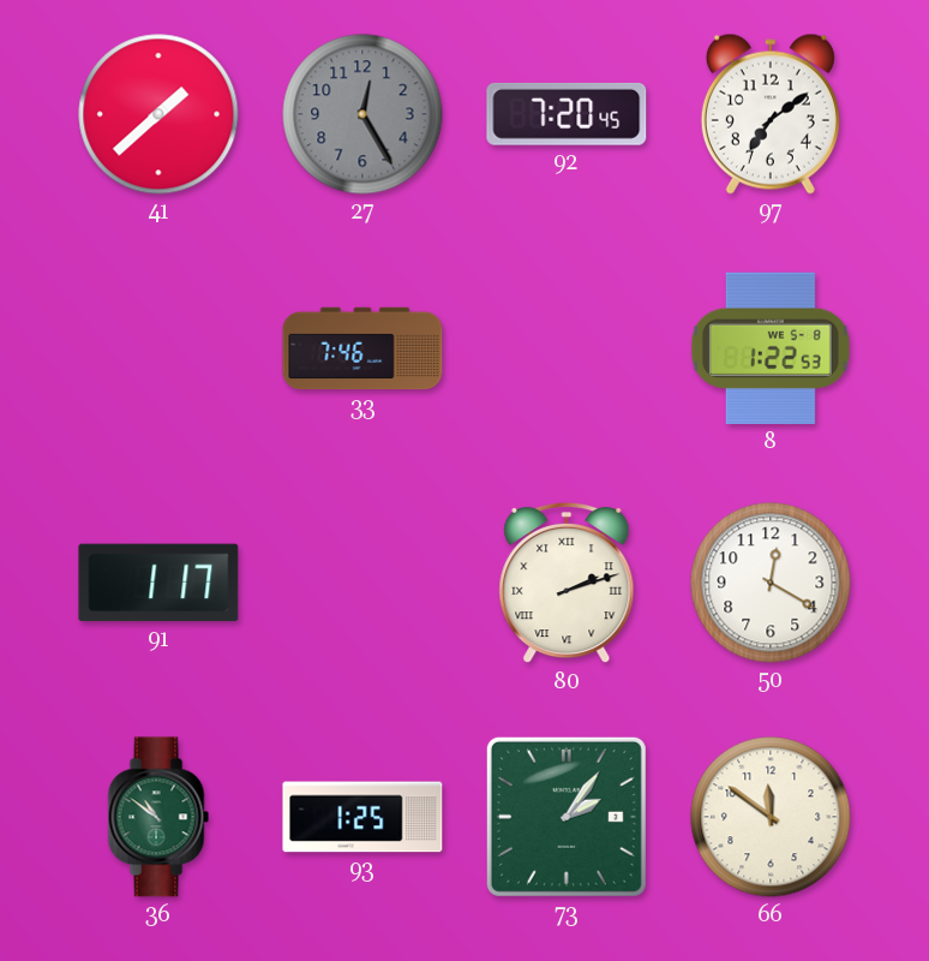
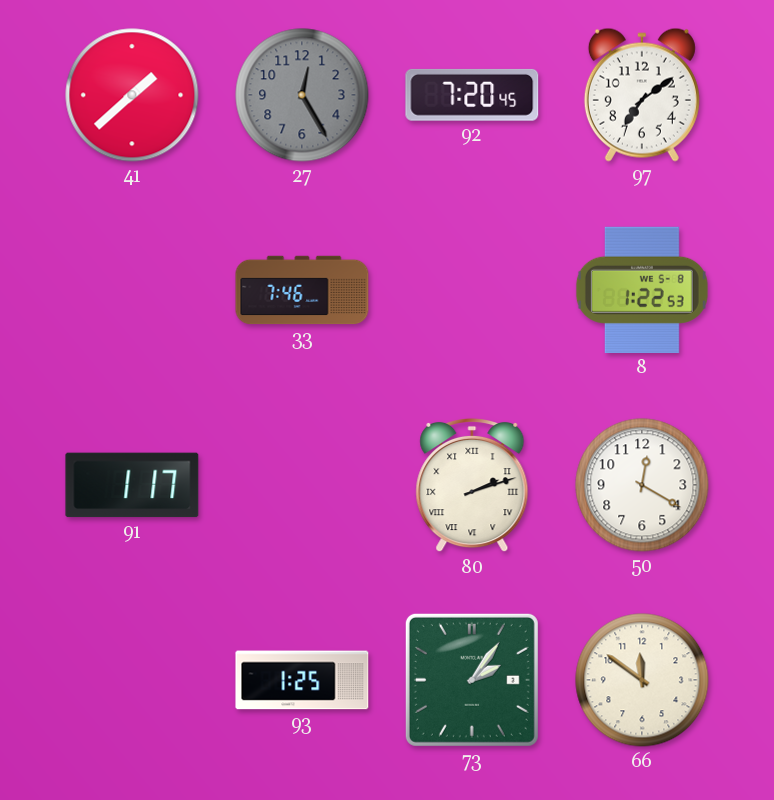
36: 10:51 -> none
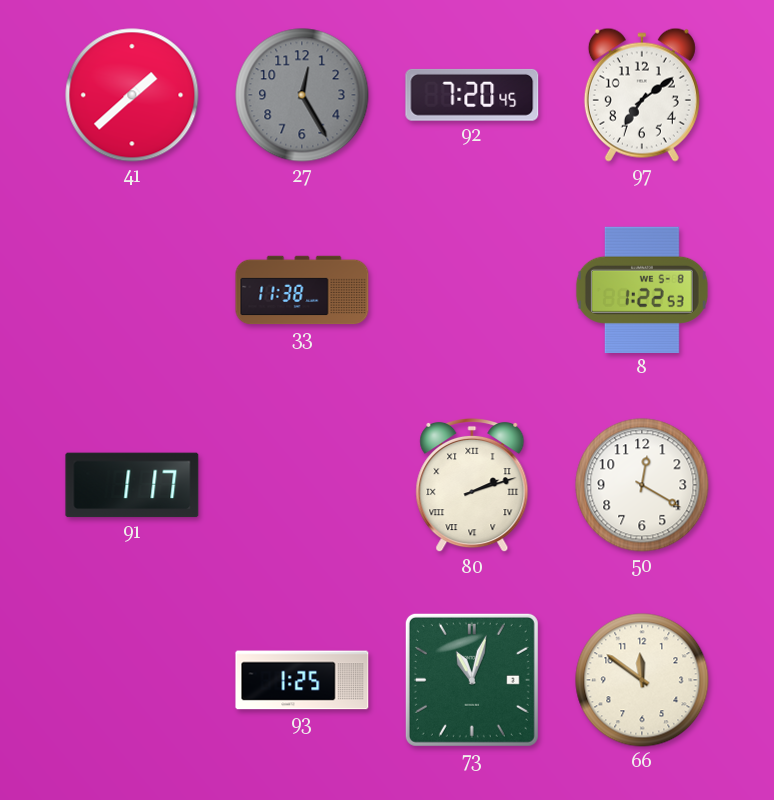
33: 7:46 -> 11:38
73: 2:06 -> 11:03
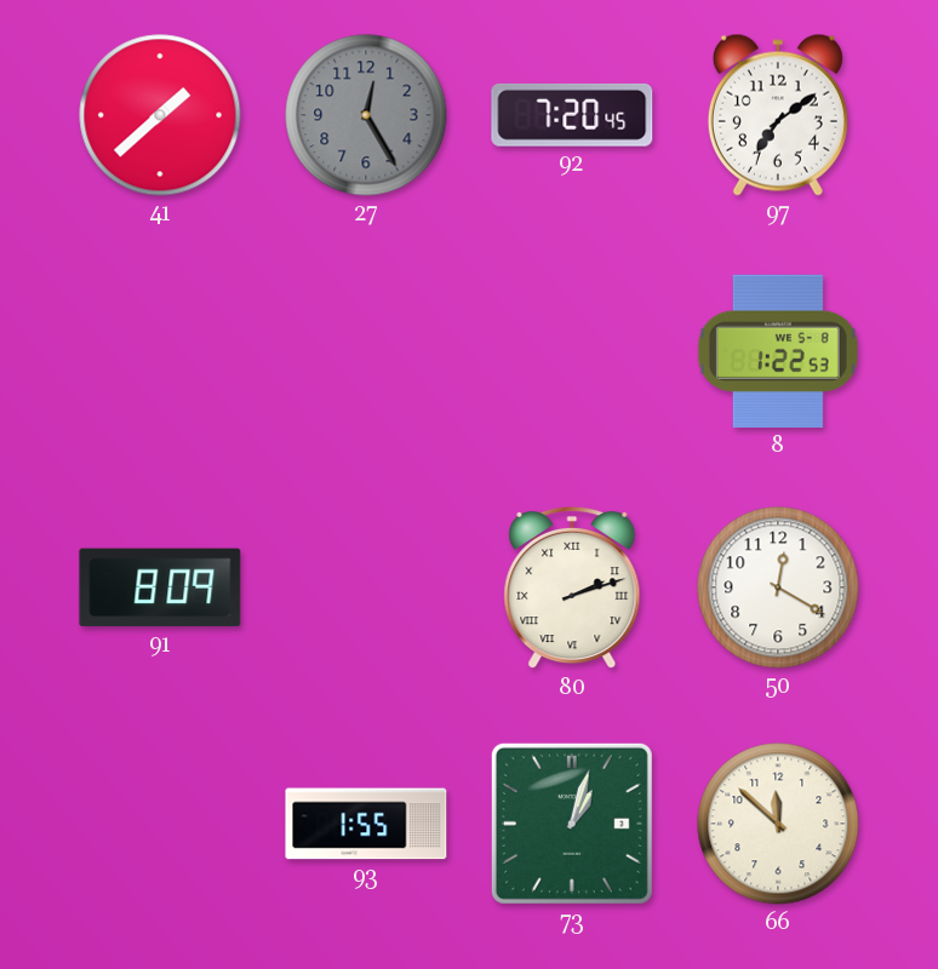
33: 11:38 -> none
91: 1:17 -> 8:09
93: 1:25 -> 1:55
73: 11:03 -> 1:03
66: 11:51 -> 11:52
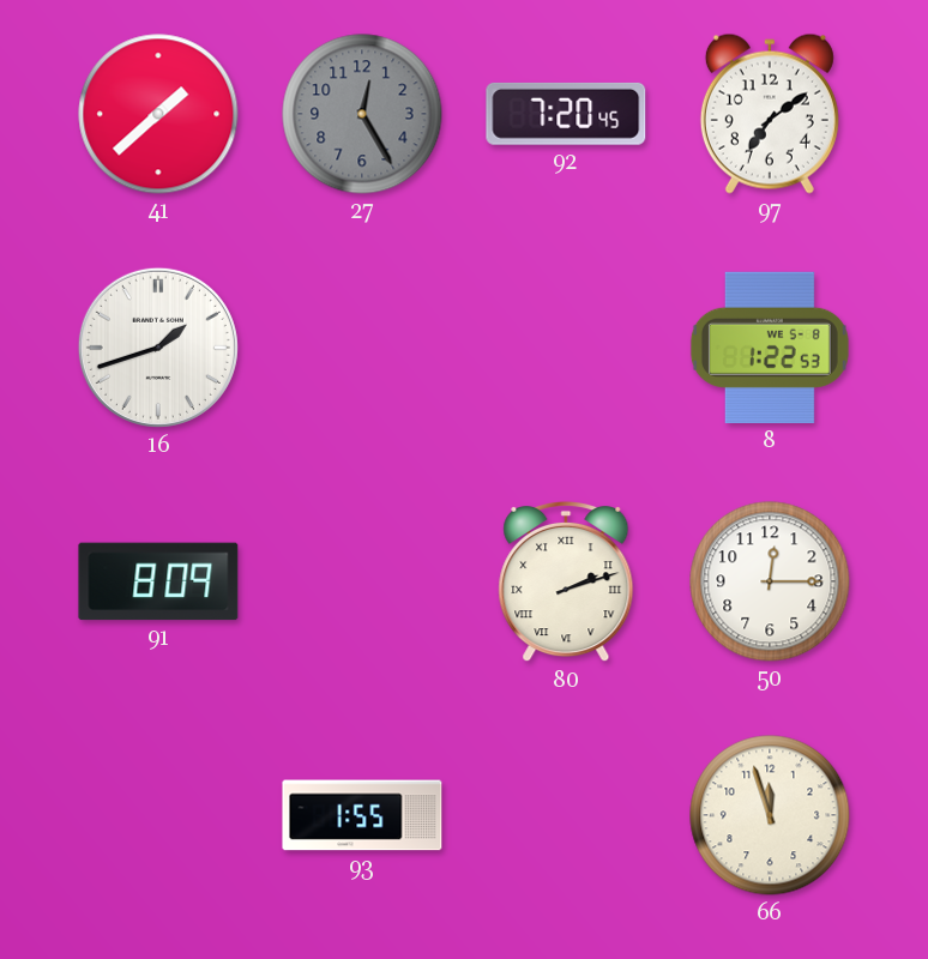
16: none -> 1:42
50: 12:20 -> 12:15
73: 1:03 -> none
66: 11:52 -> 11:57
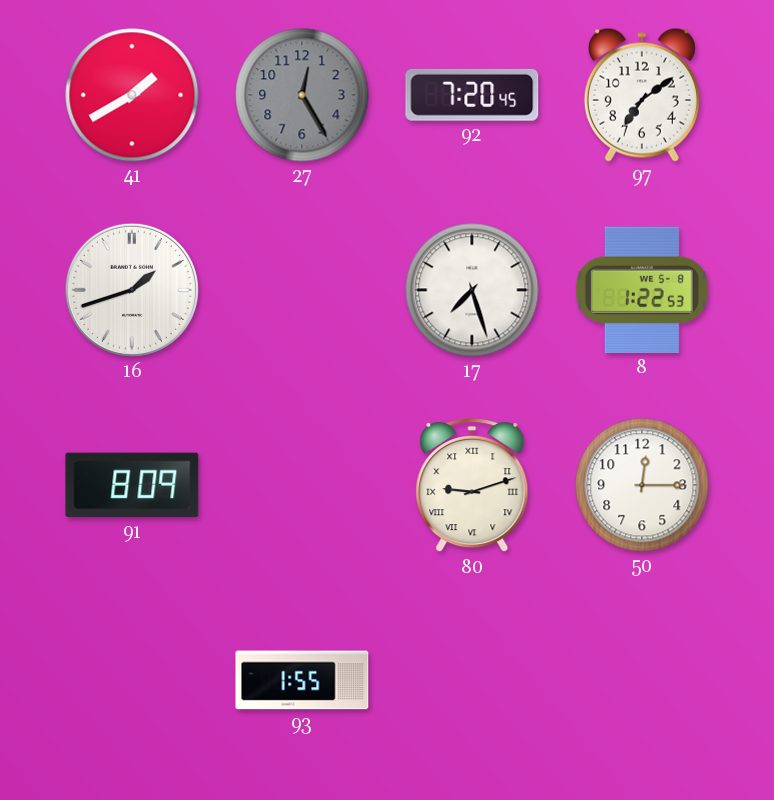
41: 1:38 -> 1:40
17: none -> 7:27
80: 2:12 -> 9:12
66: 11:57 -> none
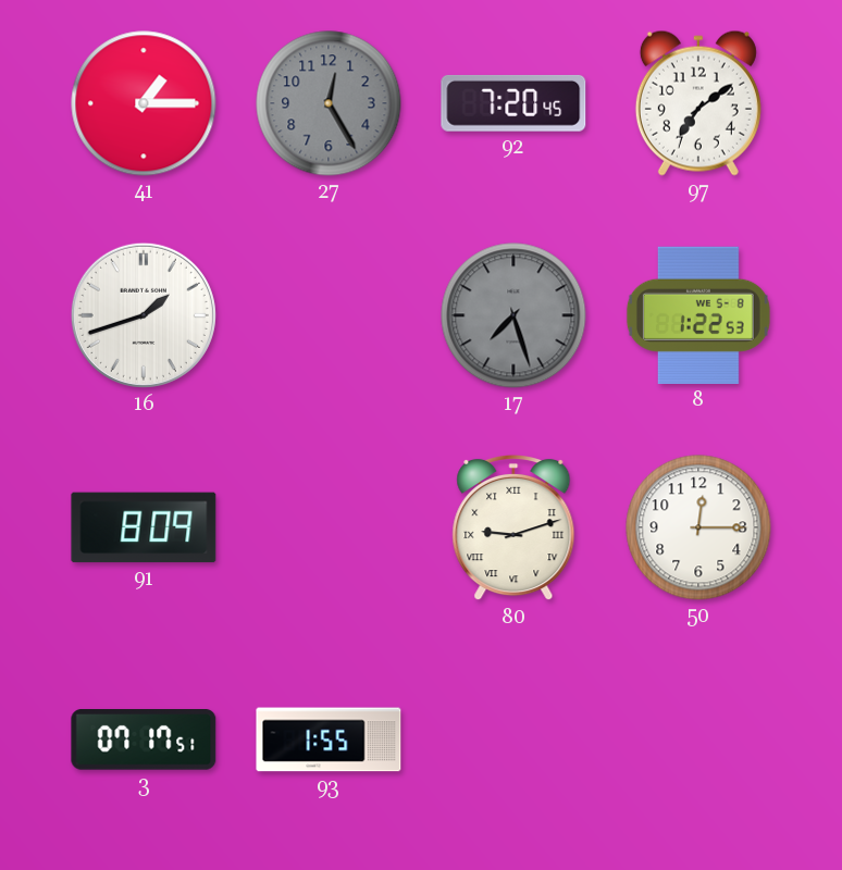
41: 1:40 -> 1:15
17 dial: white -> grey
3: none -> 07:17
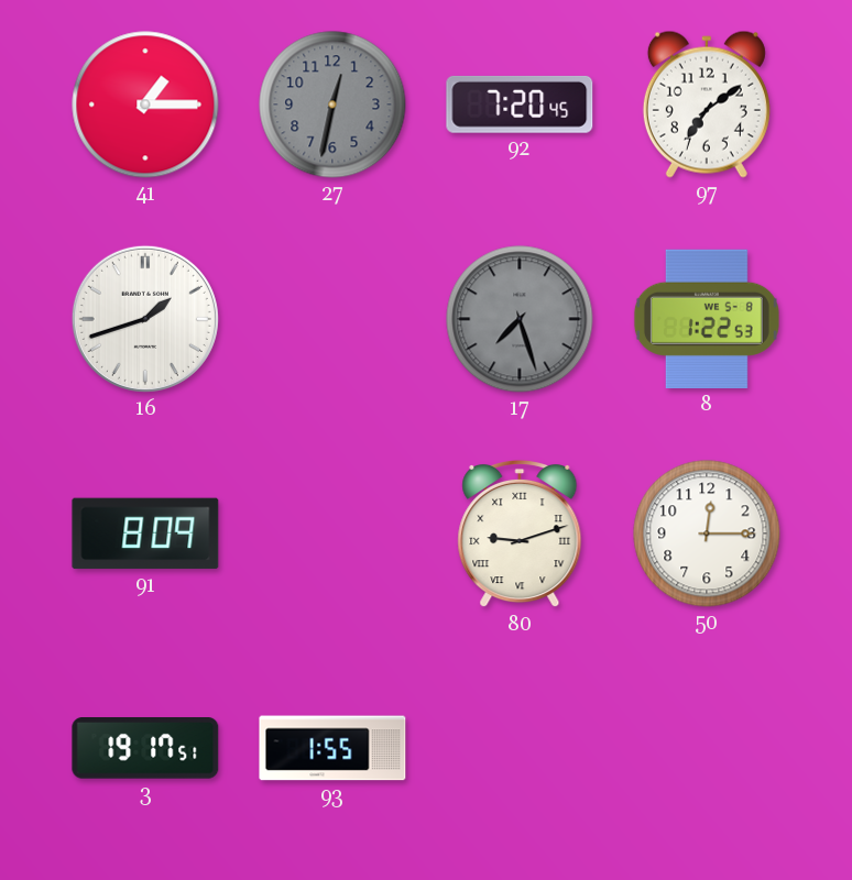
27: 12:25 -> 12:32
3: 07:17 -> 19:17
